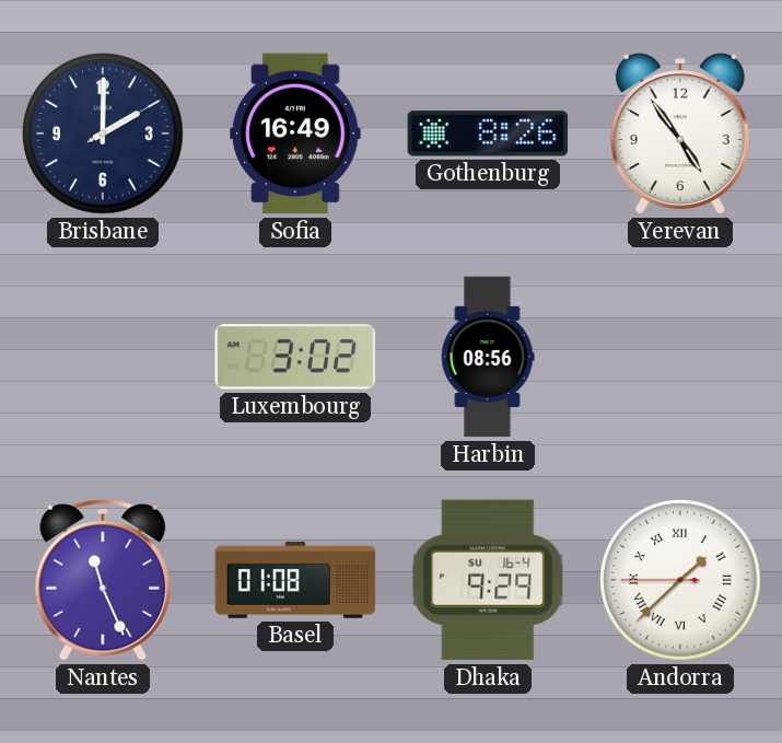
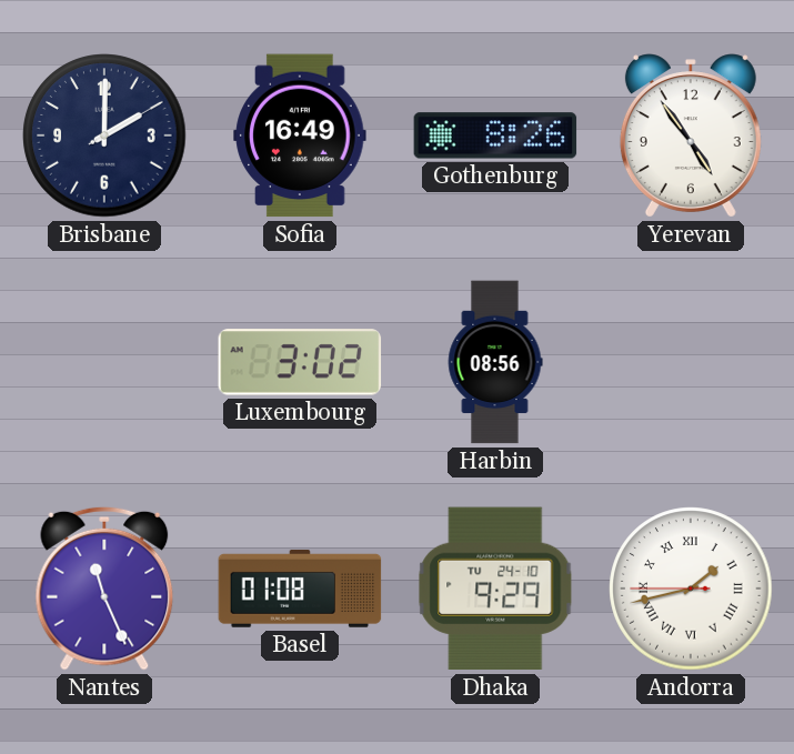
Dhaka date: SU 16-4 -> TU 24-10
Andorra: 1:37 -> 1:42
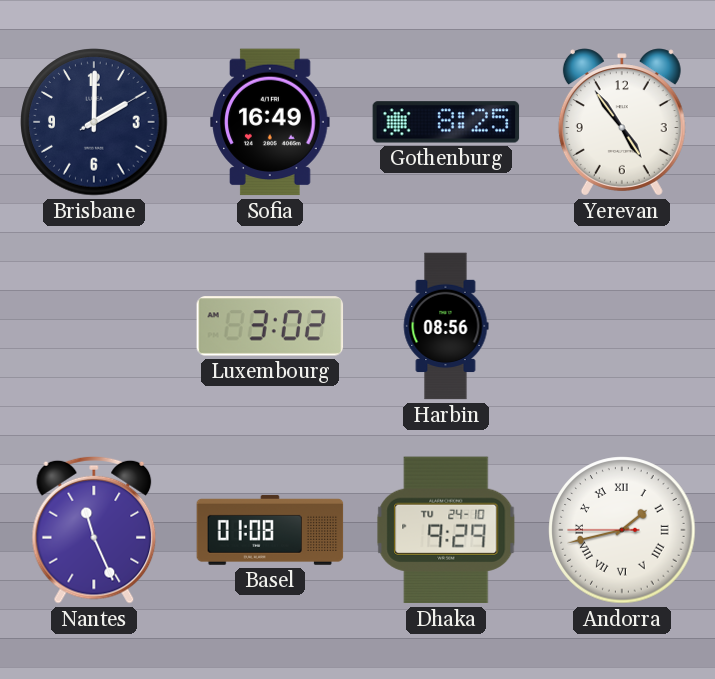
Gothenburg: 8:26 -> 8:25
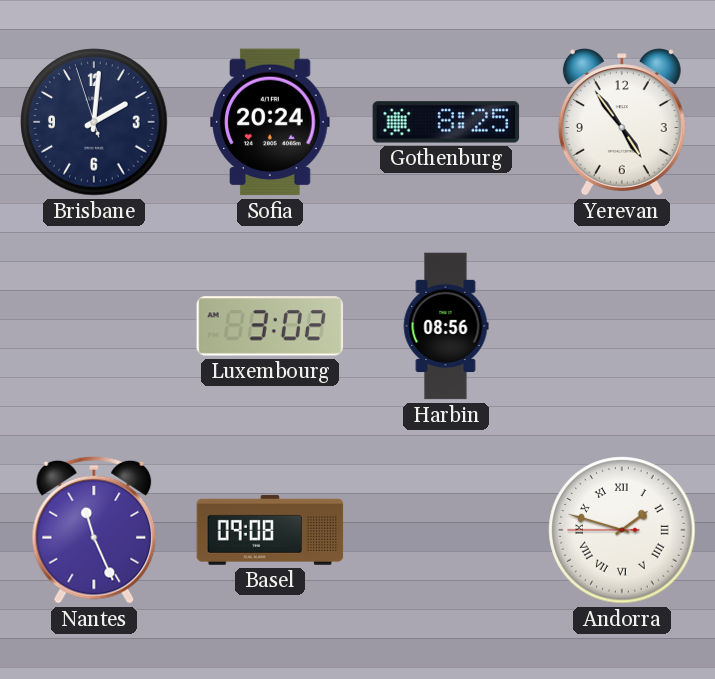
Brisbane: 2:00:10 -> 2:00:57
Sofia: 16:49 -> 20:24
Basel: 01:08 -> 09:08
Dhaka: 9:29 -> none
Andorra: 1:42 -> 1:47
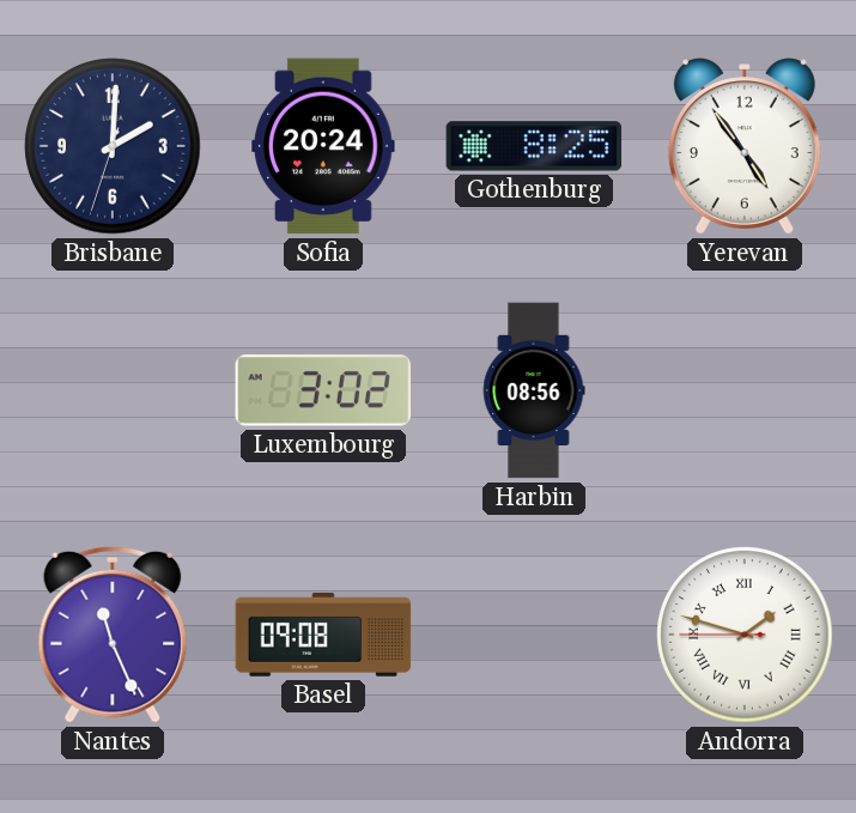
Brisbane: 2:00:57 -> 2:00:33
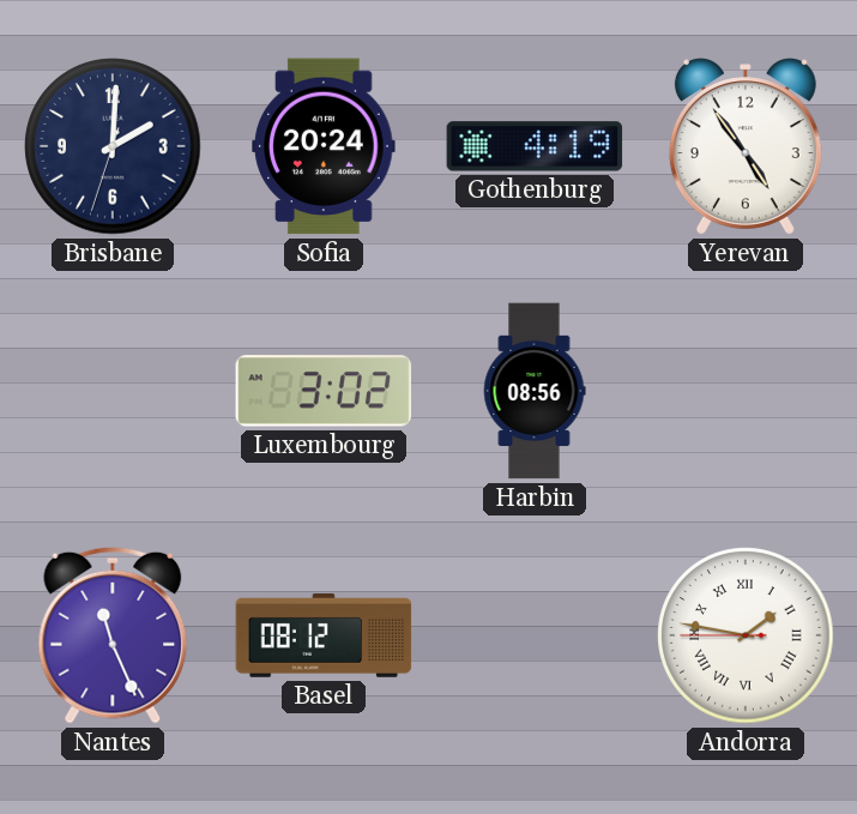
Gothenburg: 8:25 -> 4:19
Basel: 09:08 -> 08:12
Andorra: 1:47 -> 1:46
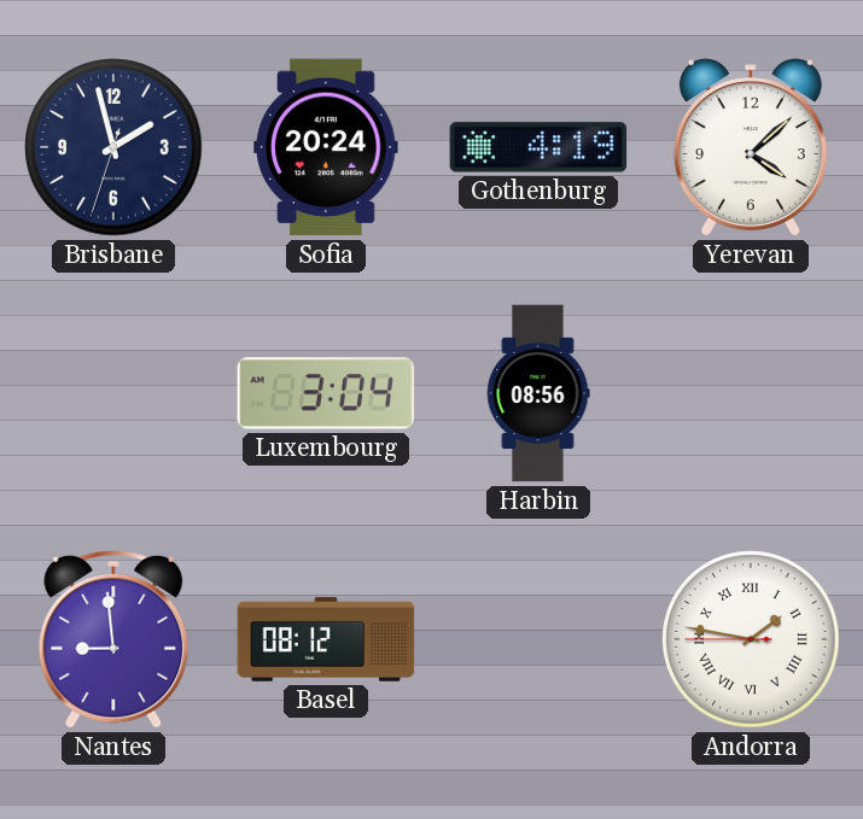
Brisbane: 2:00 -> 1:57
Yerevan: 4:54 -> 4:08
Luxembourg: 3:02 -> 3:04
Nantes: 11:26 -> 8:59
